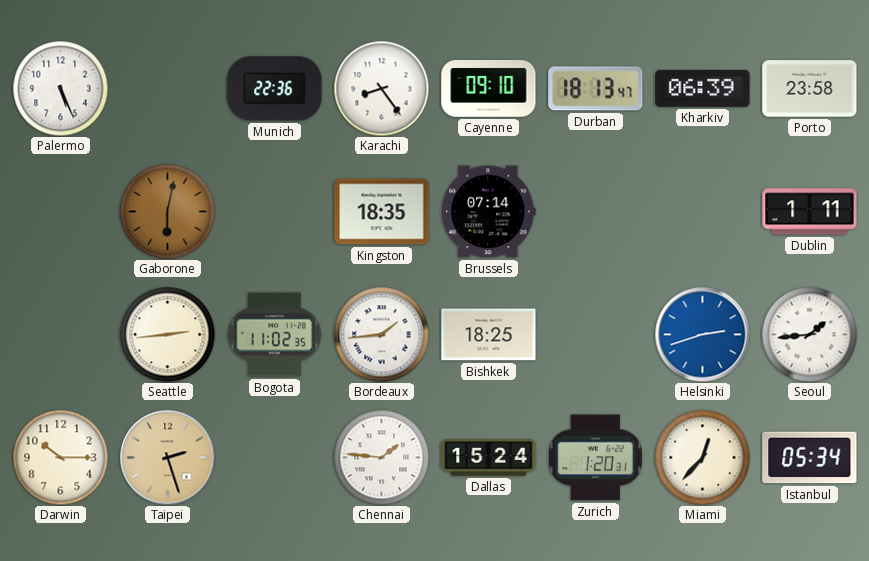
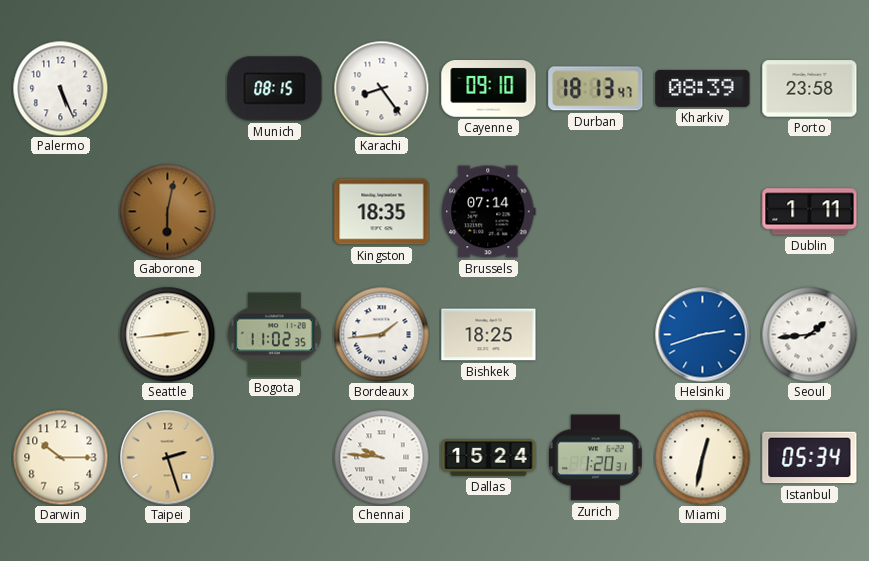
Munich: 22:36 -> 08:15
Kharkiv: 06:39 -> 08:39
Chennai: 1:46 -> 9:46
Miami: 12:37 -> 12:32
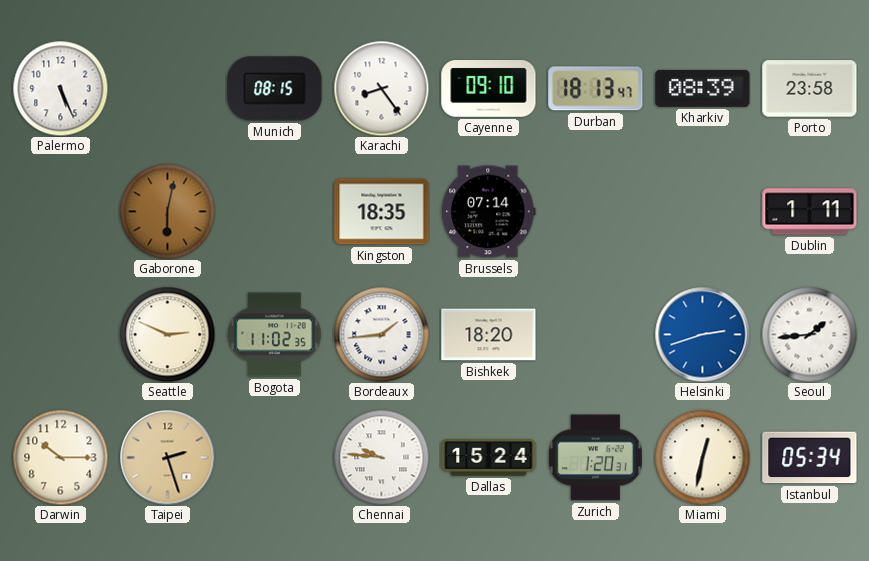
Seattle: 2:44 -> 2:49
Bishkek: 18:25 -> 18:20
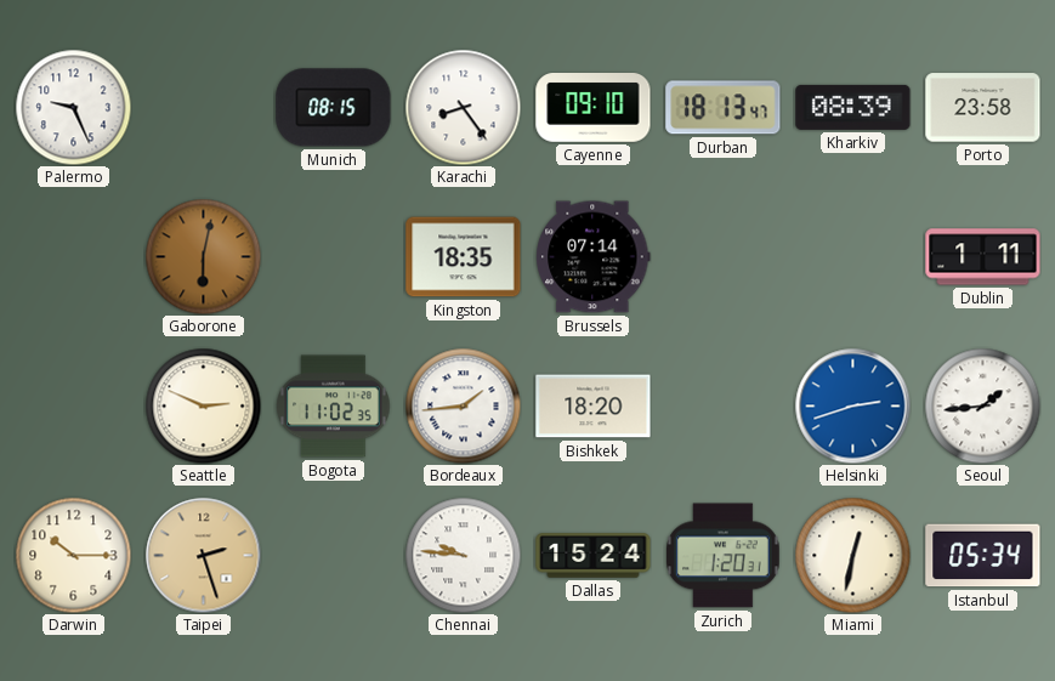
Palermo: 5:26 -> 9:26
